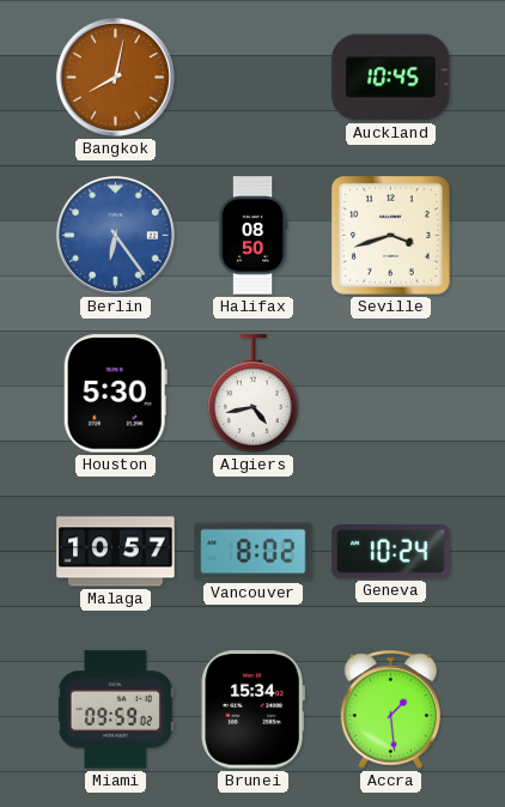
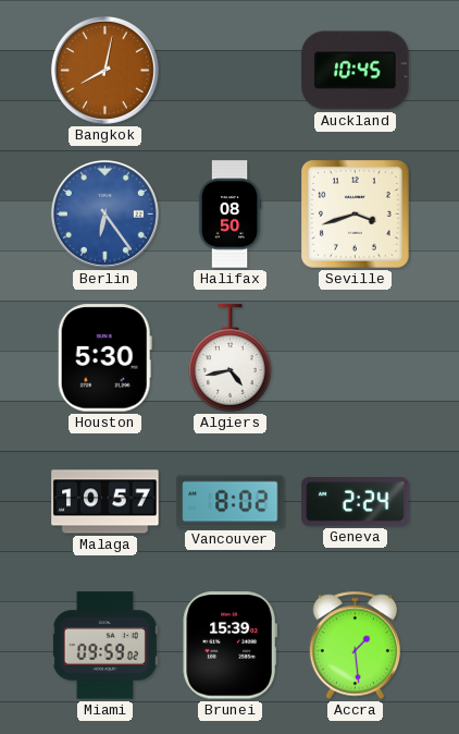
Geneva: 10:24 -> 2:24
Brunei: 15:34 -> 15:39
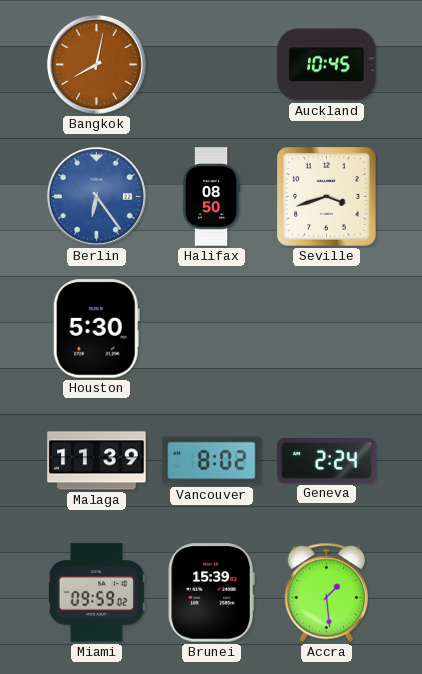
Algiers: 4:43 -> none
Malaga: 10:57 -> 11:39
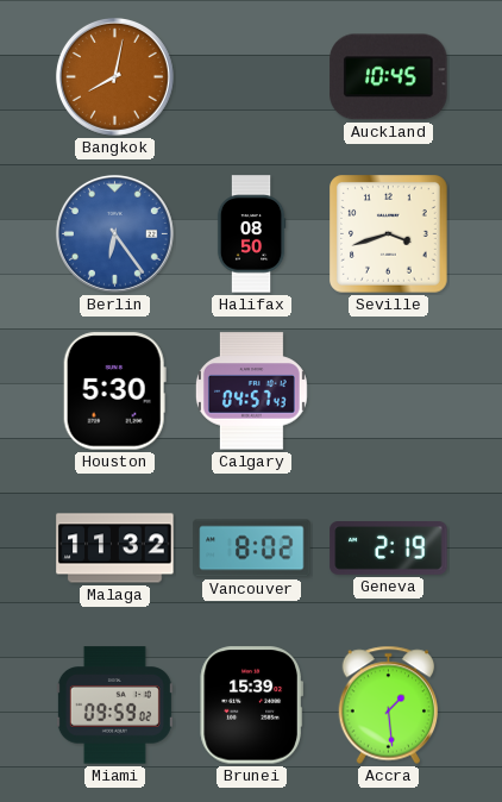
Calgary: none -> 04:57
Malaga: 11:39 -> 11:32
Geneva: 2:24 -> 2:19
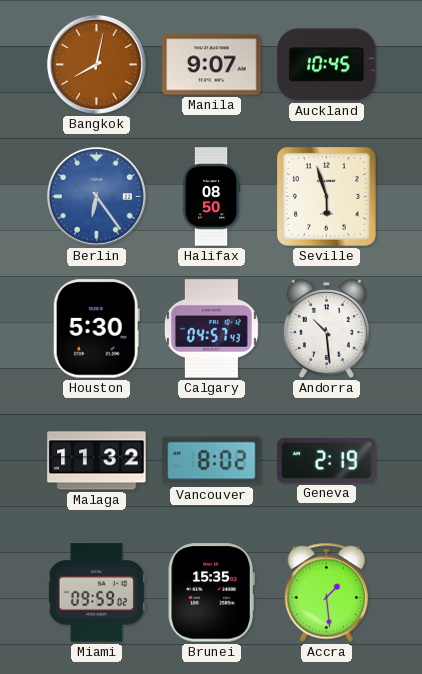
Manila: none -> 9:07
Seville: 3:42 -> 5:57
Andorra: none -> 10:29
Brunei: 15:39 -> 15:35
